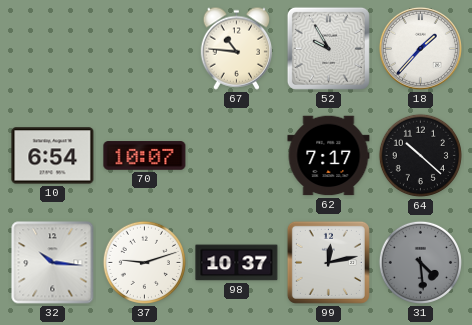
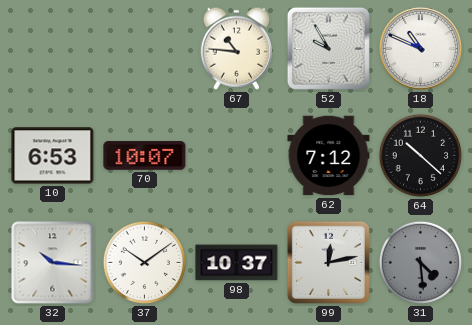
18: 1:37 -> 10:49
10: 6:54 -> 6:53
62: 7:17 -> 7:12
37: 9:12 -> 10:09
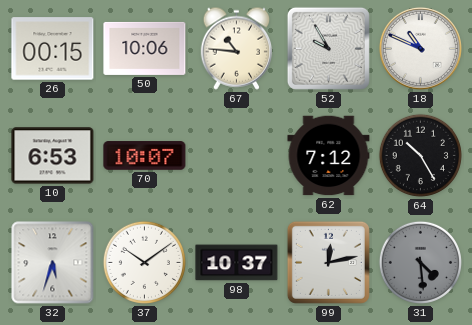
26: none -> 00:15
50: none -> 10:06
64: 10:22 -> 10:25
32: 10:16 -> 5:33
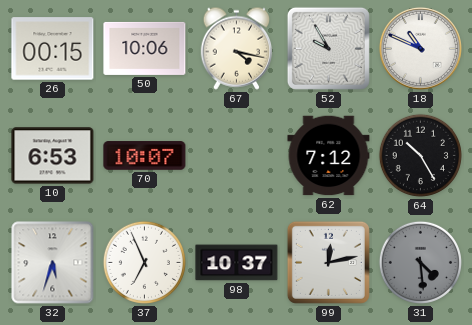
67: 10:46 -> 4:17
37: 10:09 -> 6:56
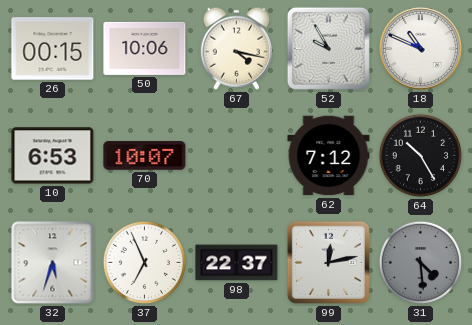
98: 10:37 -> 22:37
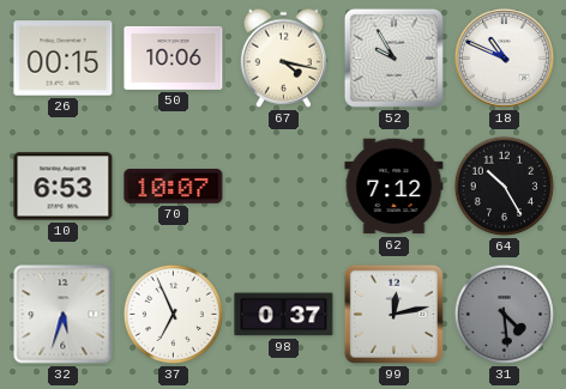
98: 22:37 -> 0:37
